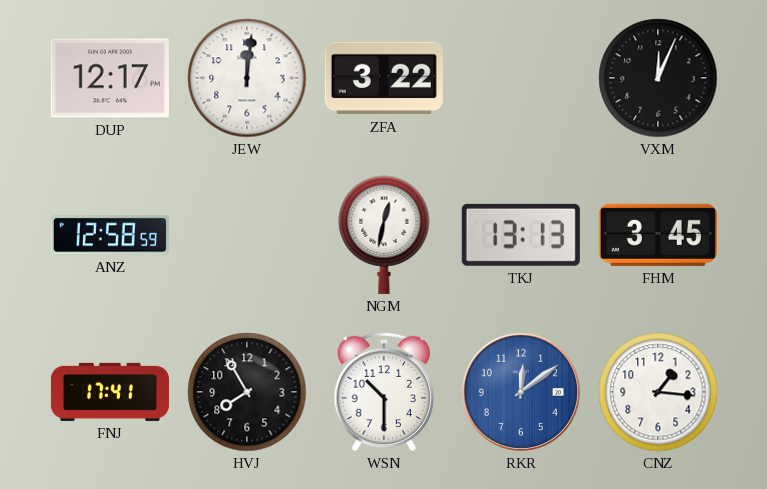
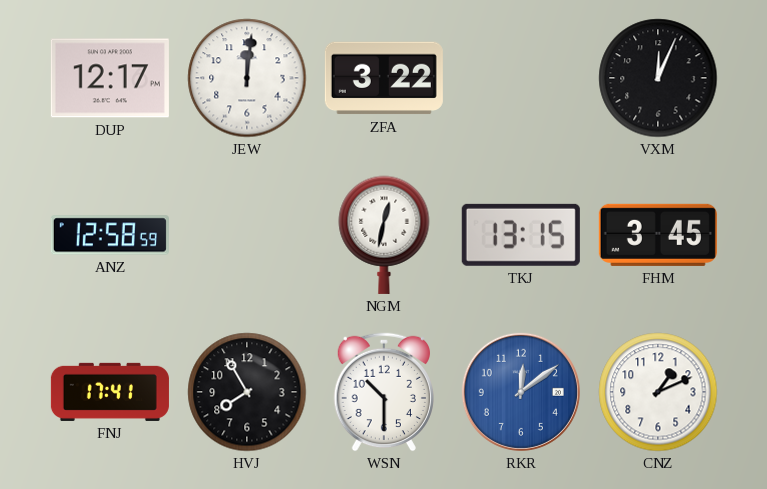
TKJ: 13:13 -> 13:15
CNZ: 1:16 -> 1:11
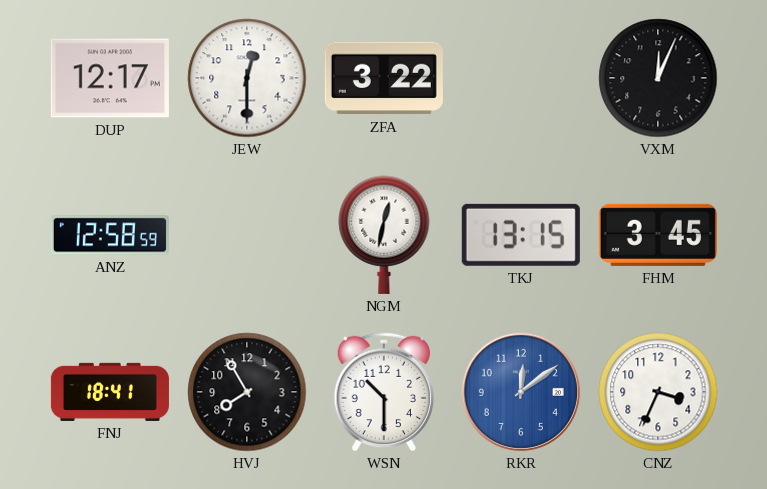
JEW: 12:01 -> 12:30
FNJ: 17:41 -> 18:41
CNZ: 1:11 -> 3:34
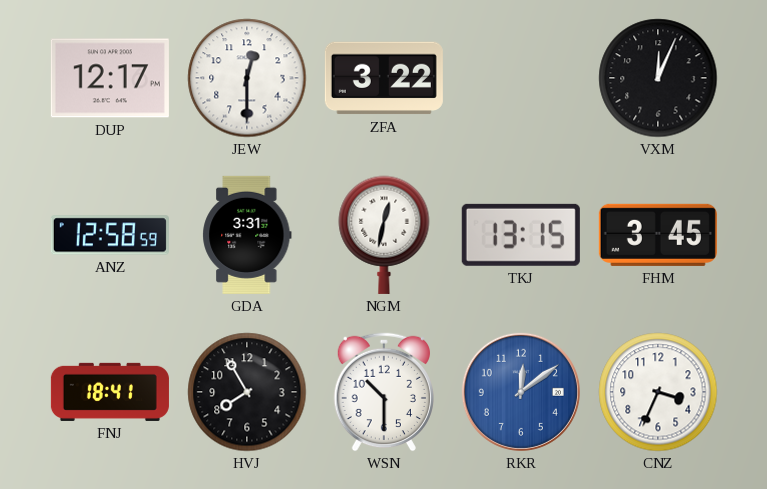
GDA: none -> 3:31
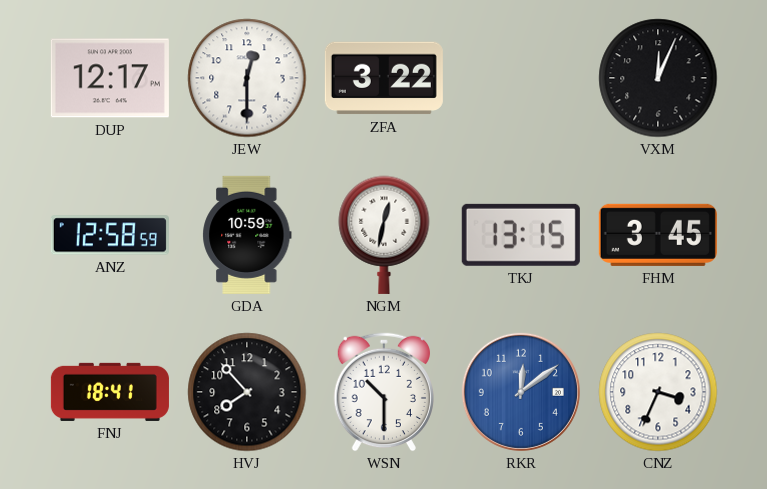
GDA: 3:31 -> 10:59
HVJ: 7:55 -> 7:53
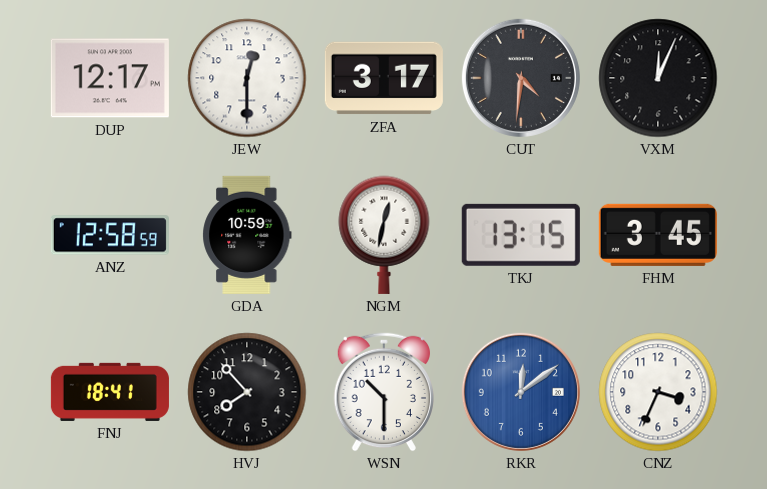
ZFA: 3:22 -> 3:17
CUT: none -> 4:31
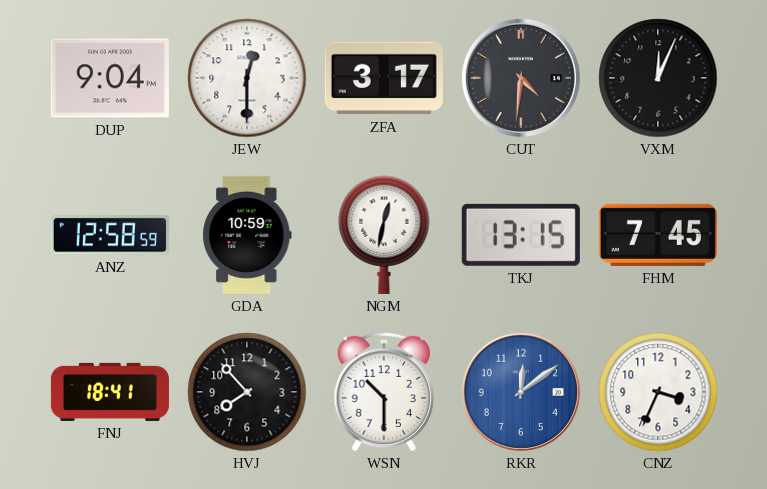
DUP: 12:17 -> 9:04
FHM: 3:45 -> 7:45
